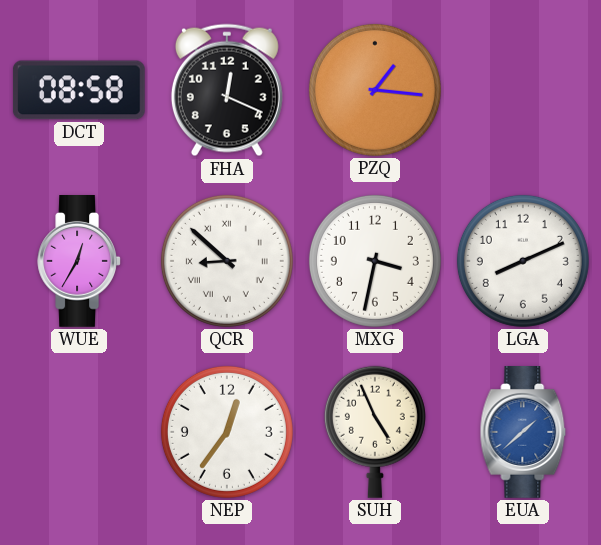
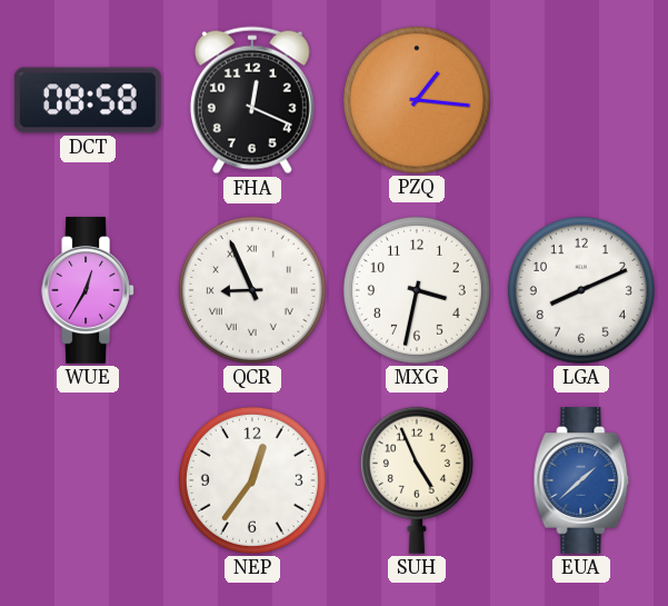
QCR: 8:52 -> 8:56
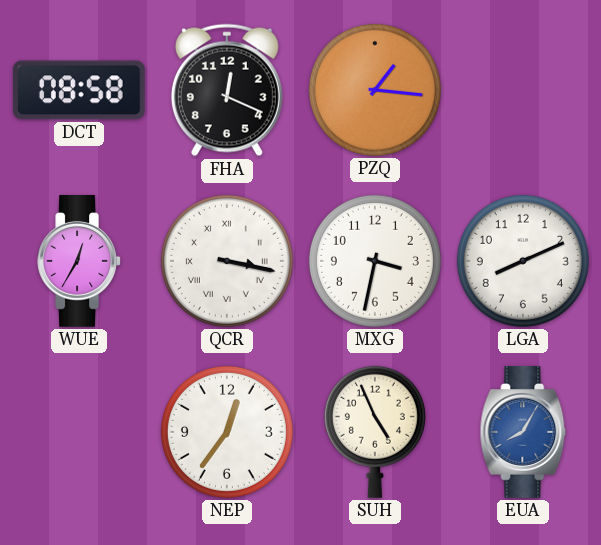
QCR: 8:56 -> 3:17
EUA: 1:38 -> 8:05
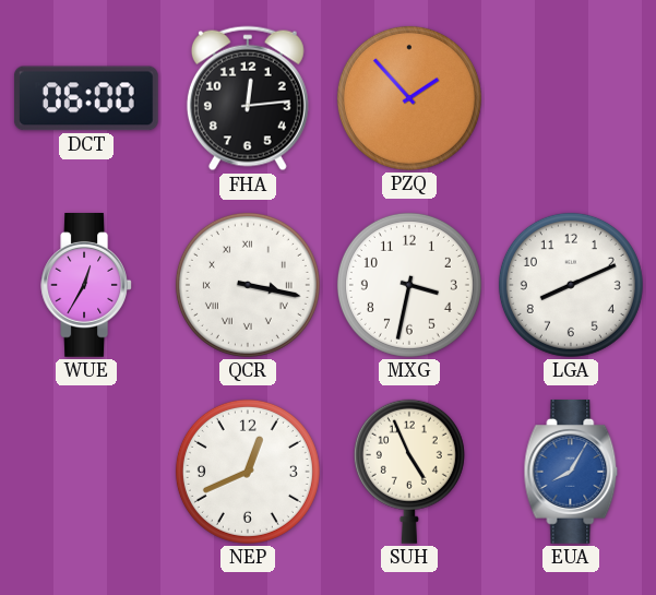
DCT: 08:58 -> 06:00
FHA: 12:19 -> 12:14
PZQ: 1:16 -> 1:53
NEP: 12:36 -> 12:41
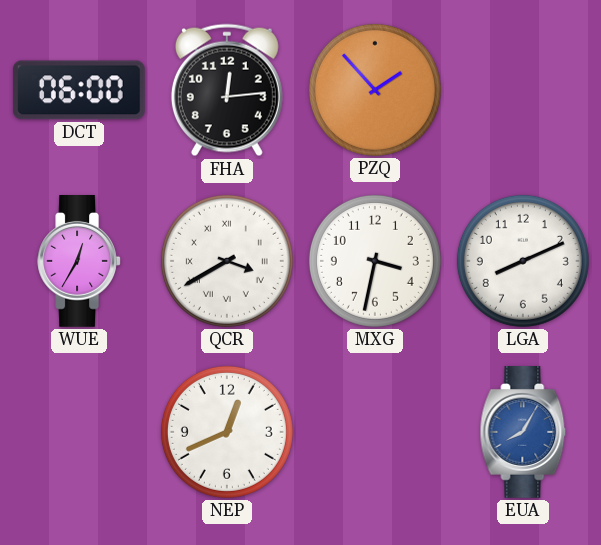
QCR: 3:17 -> 3:40
SUH: 4:56 -> none
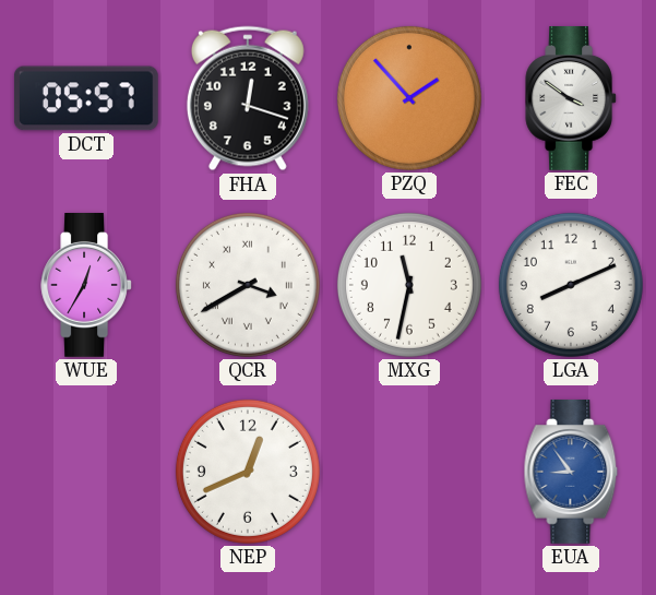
DCT: 06:00 -> 05:57
FHA: 12:14 -> 12:18
FEC: none -> 3:51
MXG: 3:32 -> 11:32
EUA: 8:05 -> 8:54
